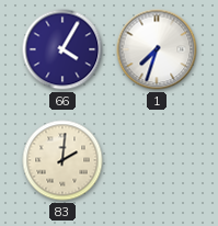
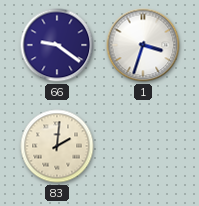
66: 4:05 -> 9:21
1: 7:33 -> 3:33
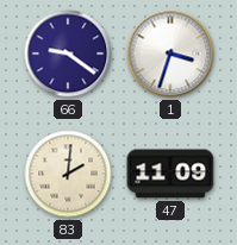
47: none -> 11:09
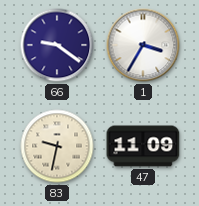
1: 3:33 -> 3:35
83: 2:01 -> 9:32
